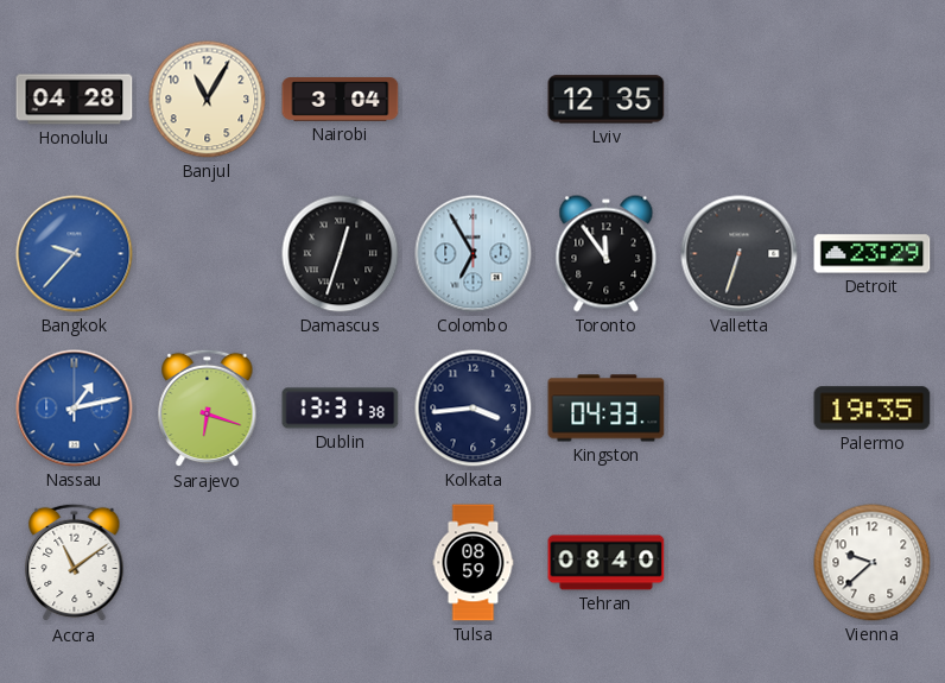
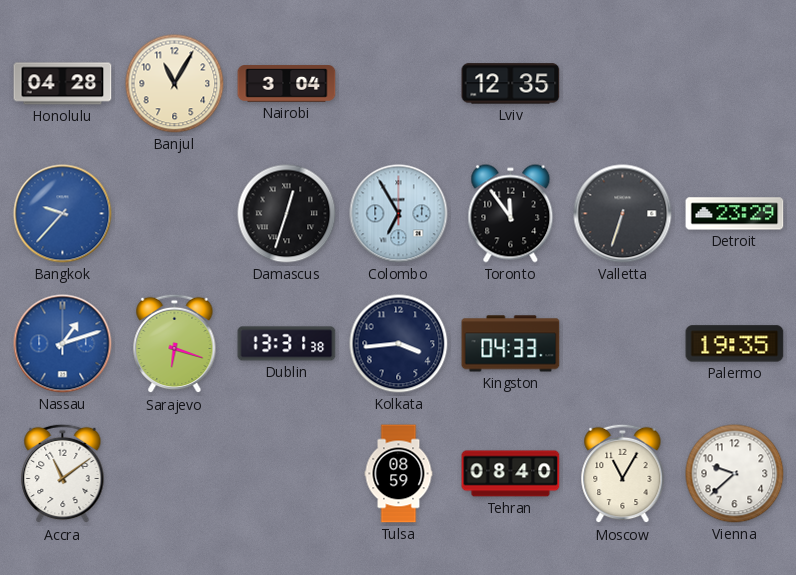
Nassau: 1:13 -> 1:12
Moscow: none -> 11:05
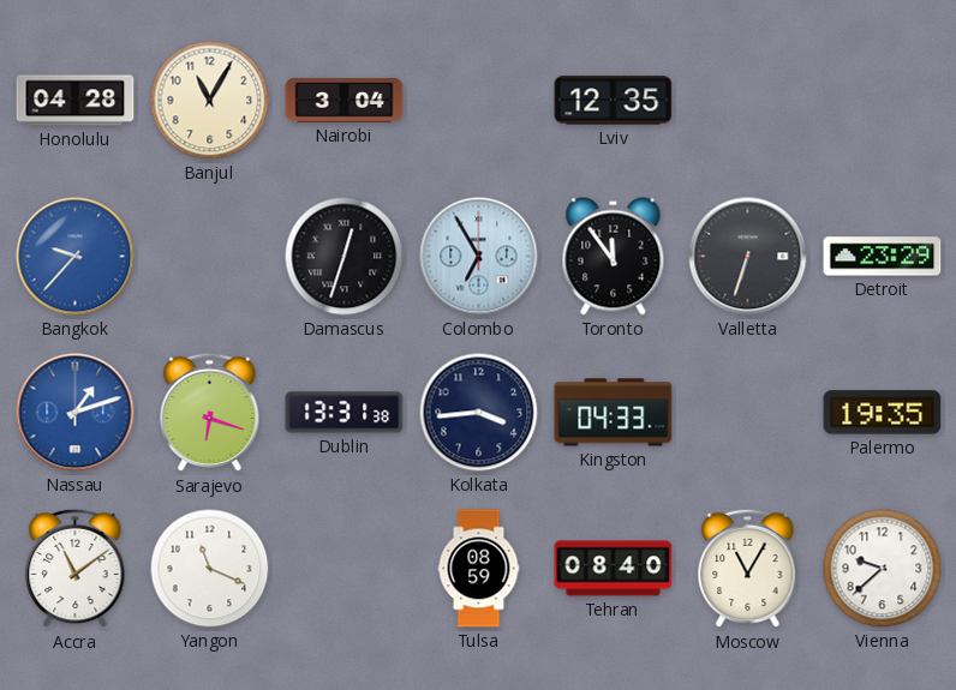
Yangon: none -> 11:19
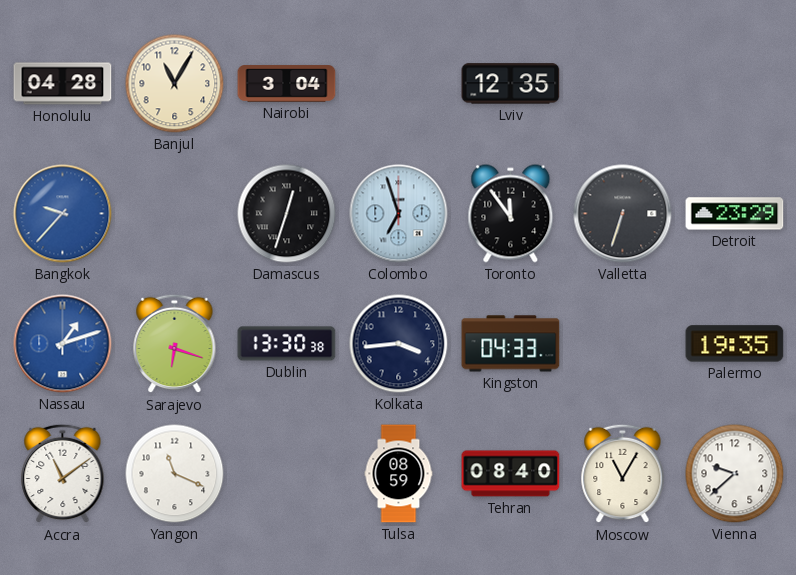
Colombo: 6:55 -> 6:57
Dublin: 13:31 -> 13:30
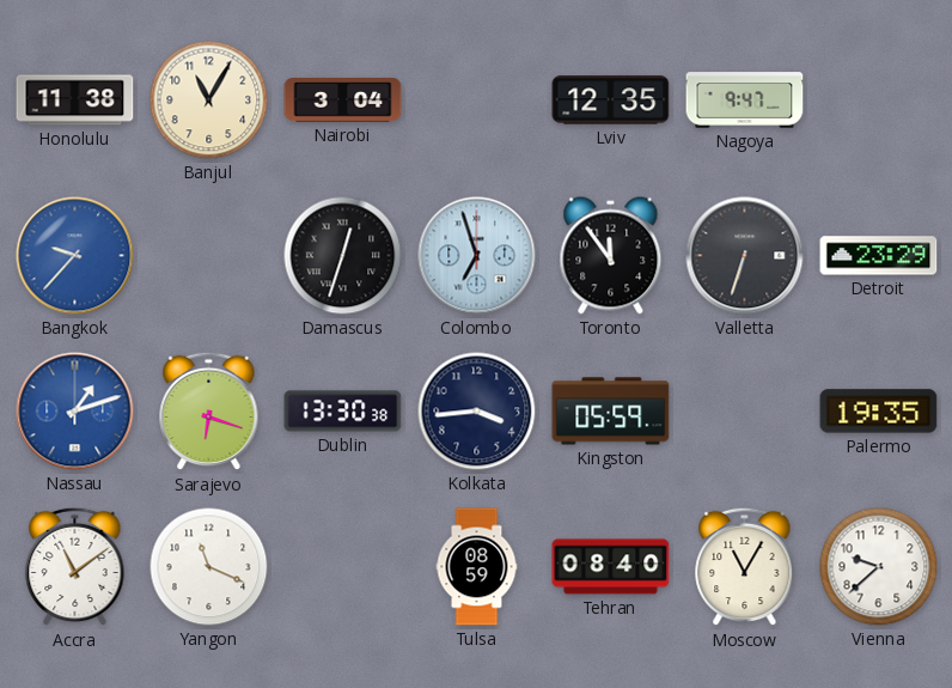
Honolulu: 04:28 -> 11:38
Nagoya: none -> 9:47
Kingston: 04:33 -> 05:59
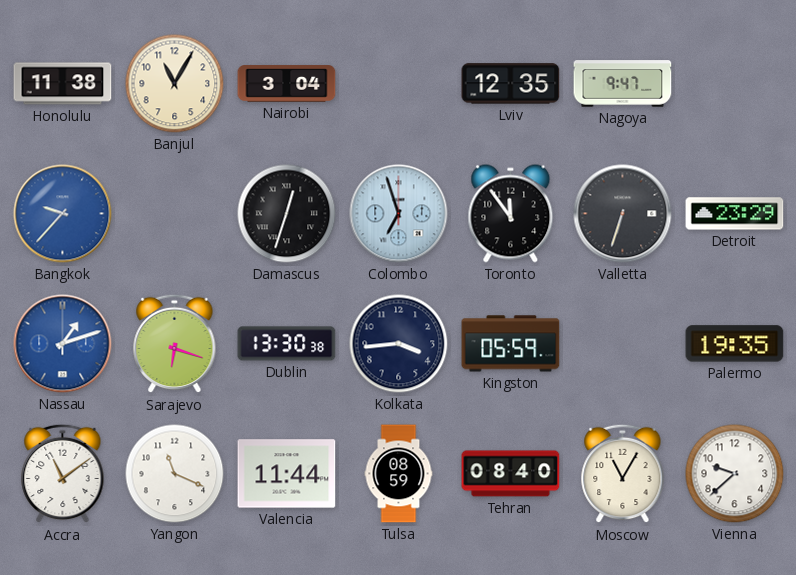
Valencia: none -> 11:44
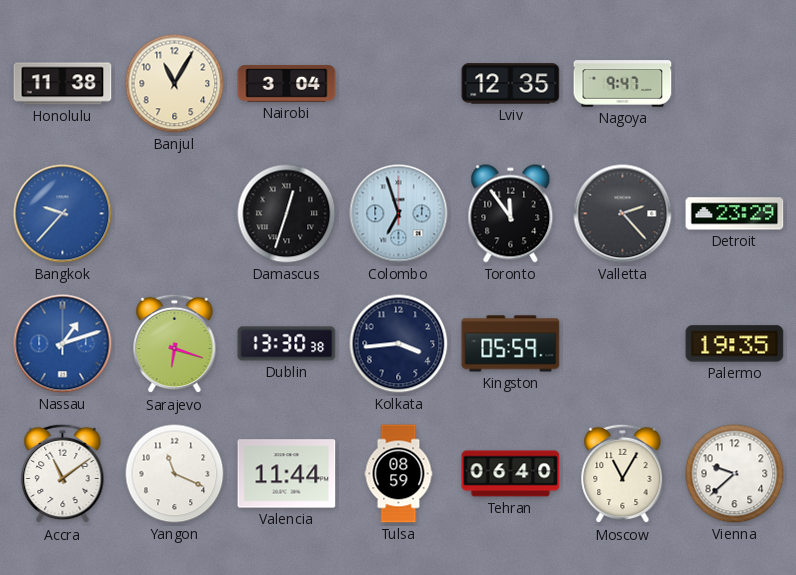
Valletta: 6:33 -> 2:23
Tehran: 08:40 -> 06:40
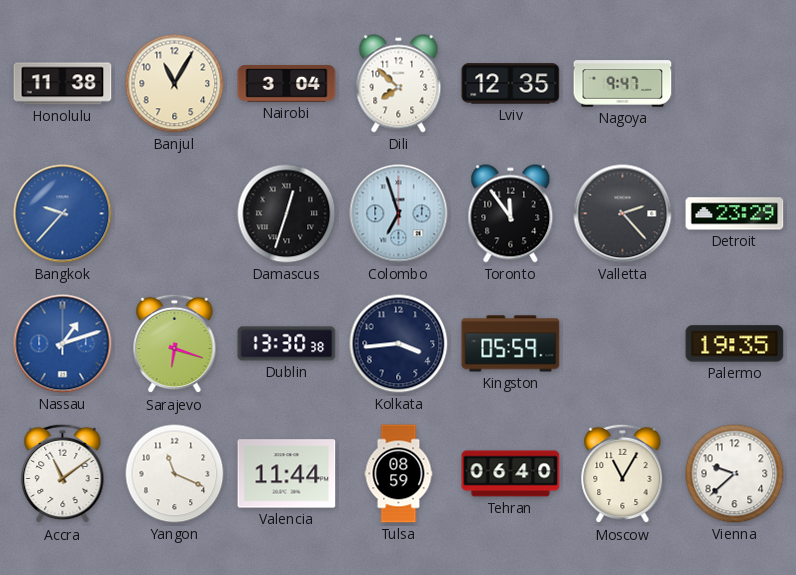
Dili: none -> 7:52
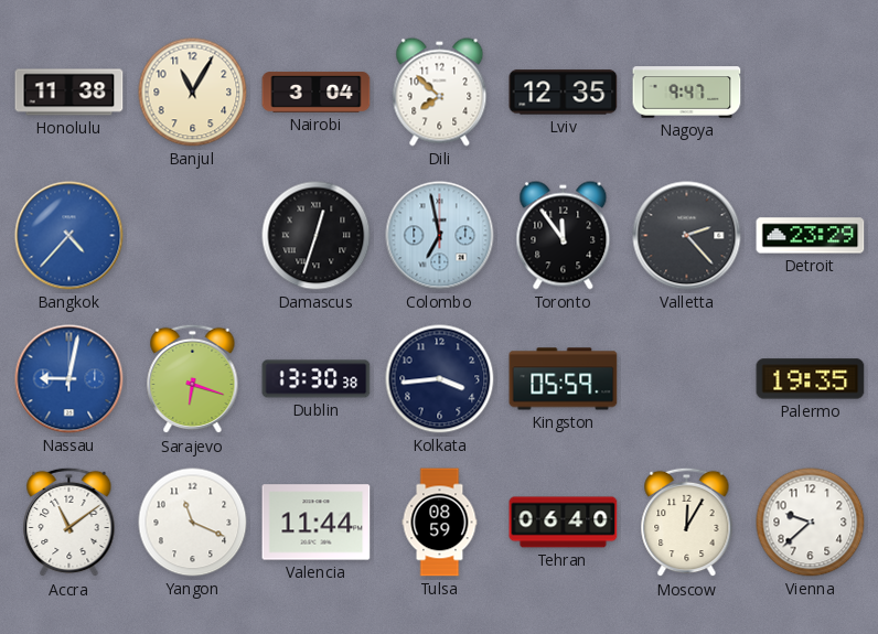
Bangkok: 9:37 -> 4:37
Colombo: 6:57 -> 6:58
Nassau: 1:12 -> 9:02
Moscow: 11:05 -> 12:05
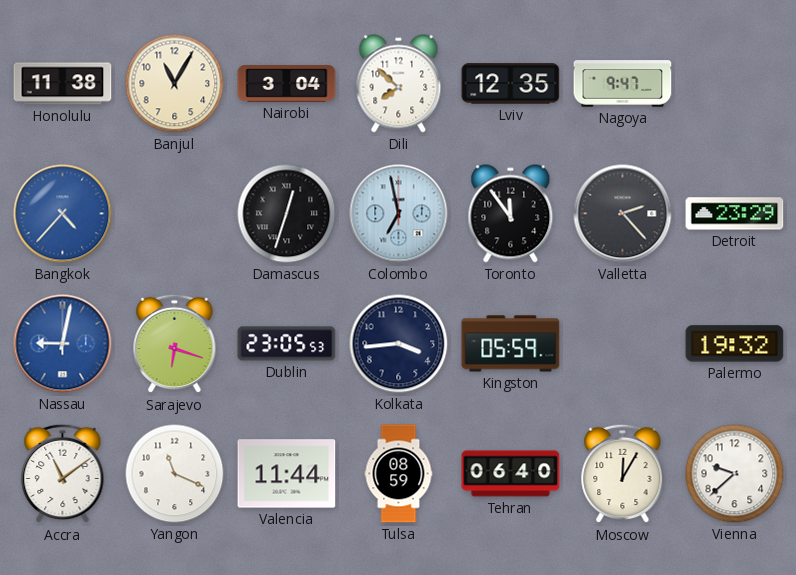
Dublin: 13:30 -> 23:05
Palermo: 19:35 -> 19:32
